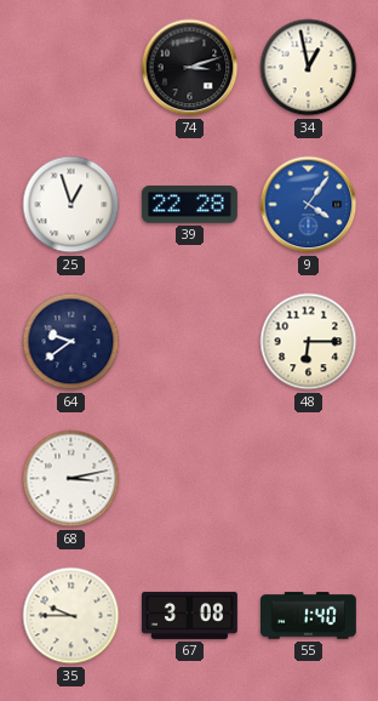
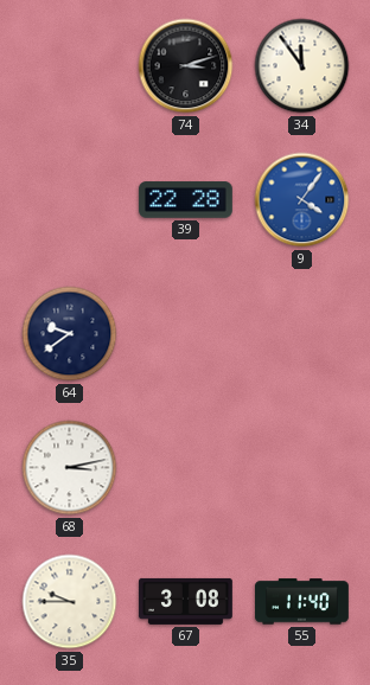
34: 12:58 -> 11:54
25: 12:57 -> none
48: 6:15 -> none
55: 1:40 -> 11:40
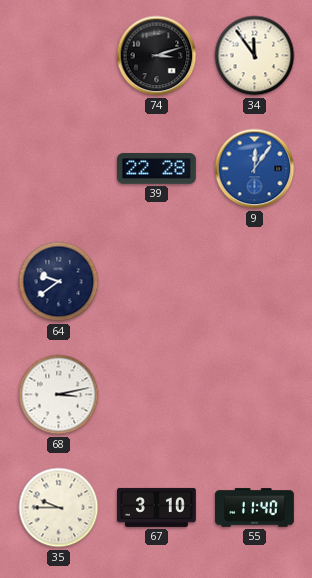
9: 4:06 -> 12:06
67: 3:08 -> 3:10
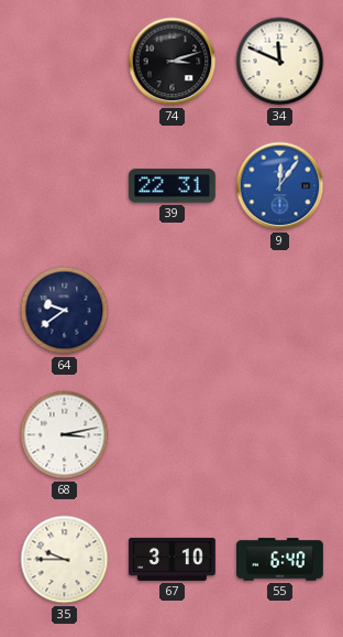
34: 11:54 -> 11:49
39: 22:28 -> 22:31
55: 11:40 -> 6:40
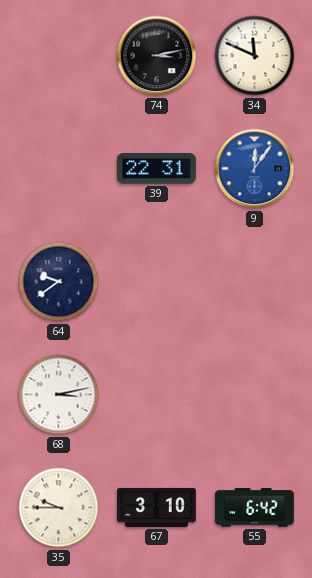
74: 3:12 -> 3:13
55: 6:40 -> 6:42
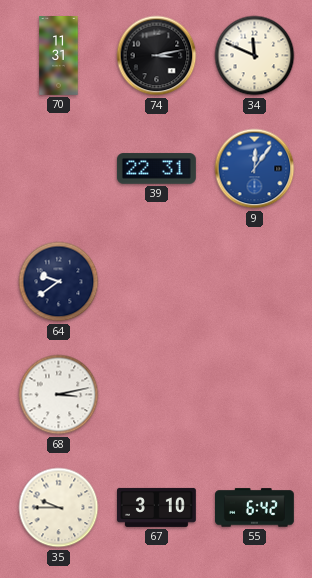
70: none -> 11:31
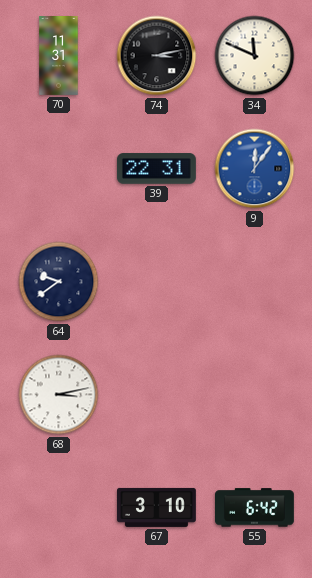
35: 9:45 -> none
